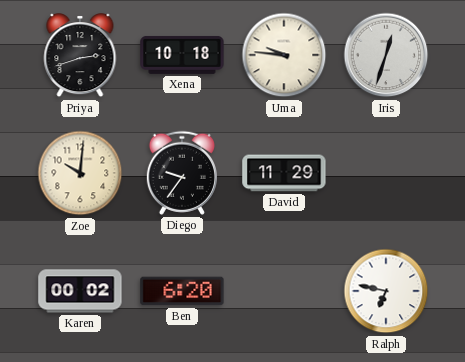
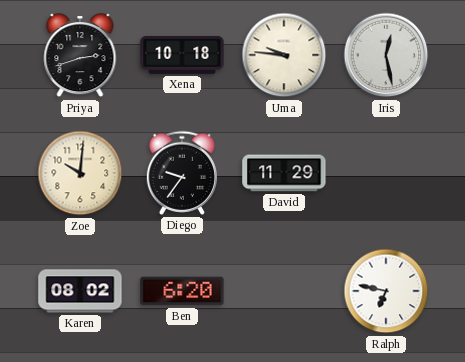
Iris: 12:33 -> 12:28
Karen: 00:02 -> 08:02
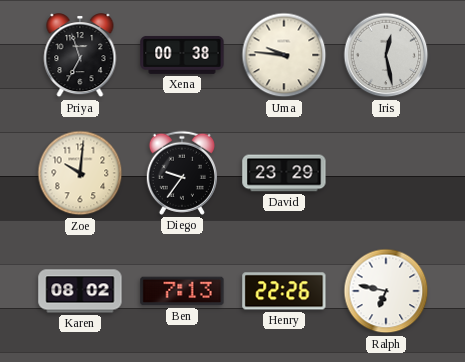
Priya: 2:42 -> 6:57
Xena: 10:18 -> 00:38
David: 11:29 -> 23:29
Ben: 6:20 -> 7:13
Henry: none -> 22:26
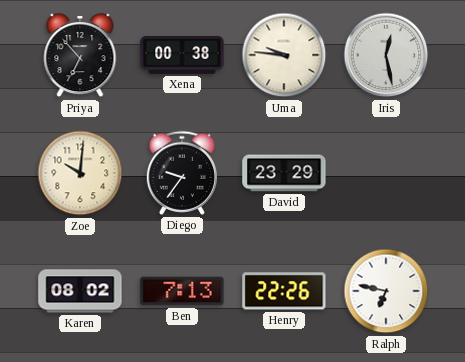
Priya: 6:57 -> 6:53
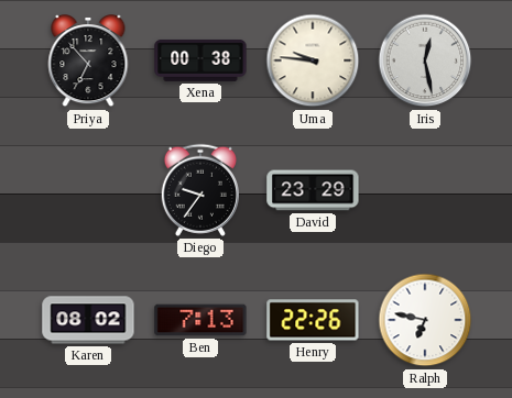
Zoe: 10:01 -> none
